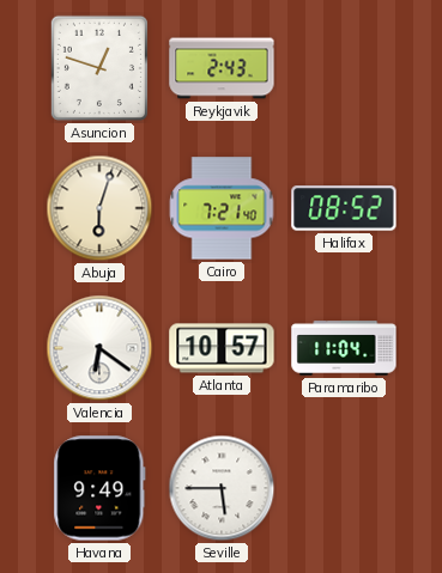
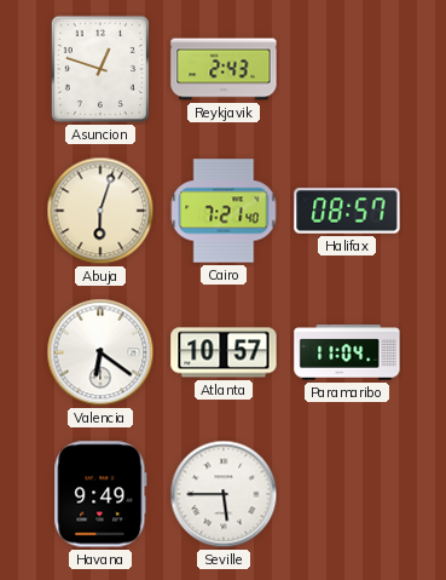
Halifax: 08:52 -> 08:57
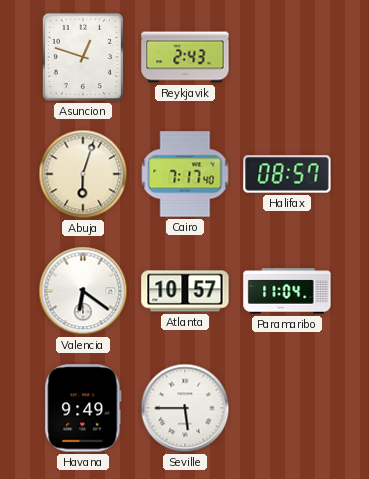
Cairo: 7:21 -> 7:17
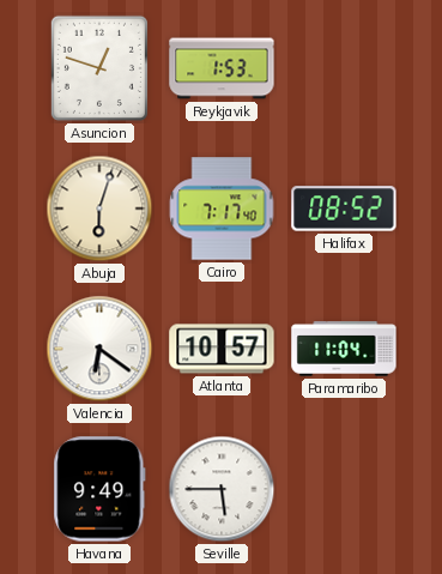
Reykjavik: 2:43 -> 1:53
Halifax: 08:57 -> 08:52
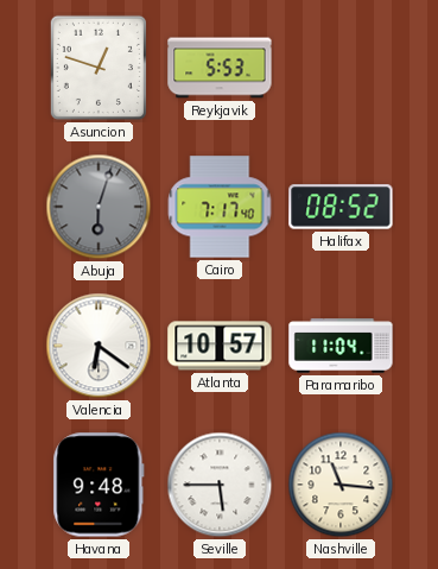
Reykjavik: 1:53 -> 5:53
Abuja dial: cream -> grey
Havana: 9:49 -> 9:48
Nashville: none -> 11:16
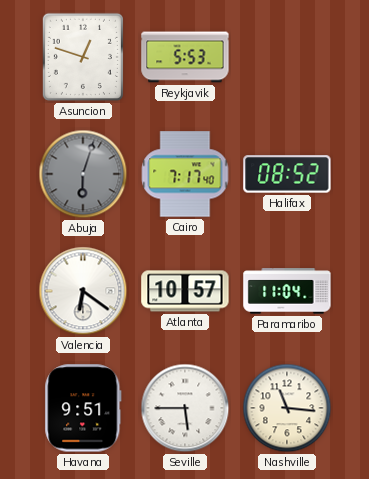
Havana: 9:48 -> 9:51
